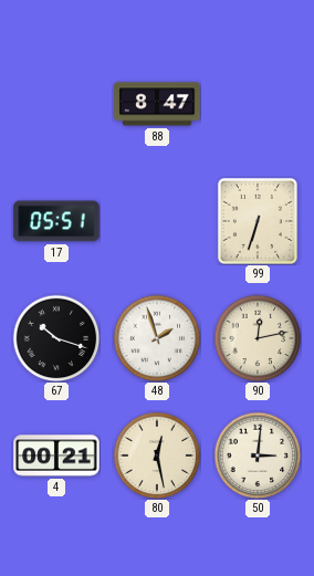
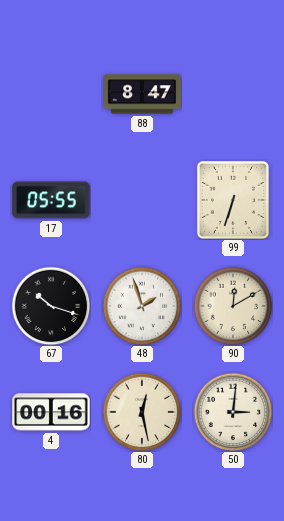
17: 05:51 -> 05:55
90: 12:13 -> 12:10
4: 00:21 -> 00:16
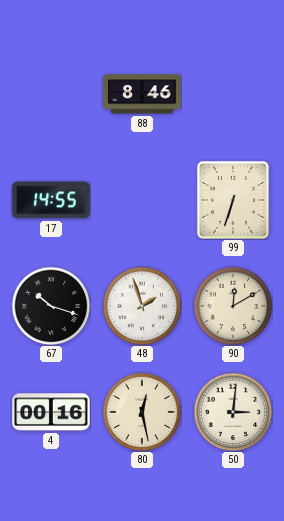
88: 8:47 -> 8:46
17: 05:55 -> 14:55
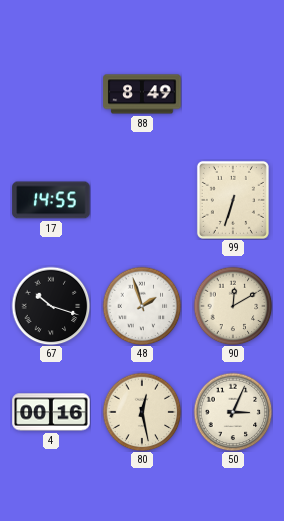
88: 8:46 -> 8:49
50: 3:01 -> 3:04
